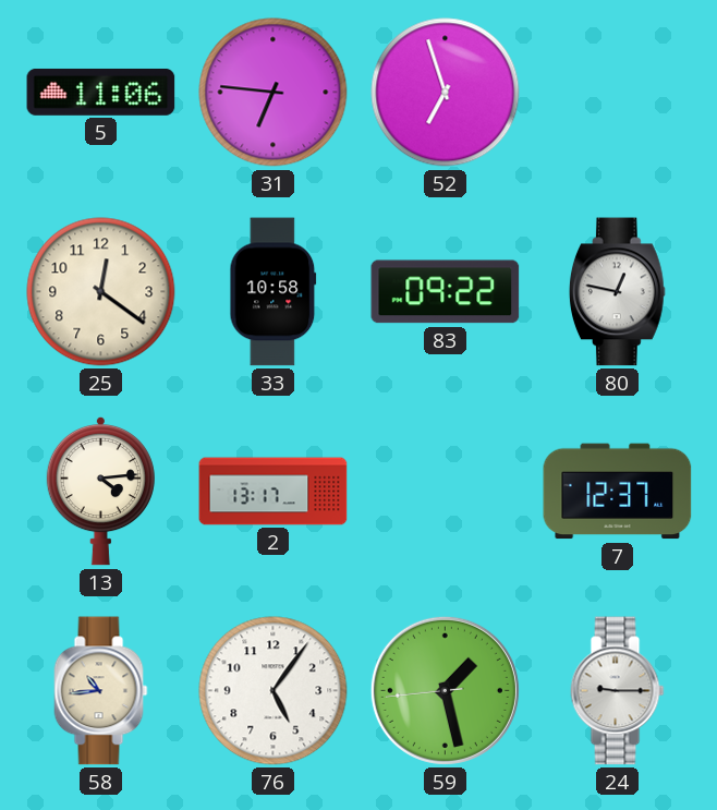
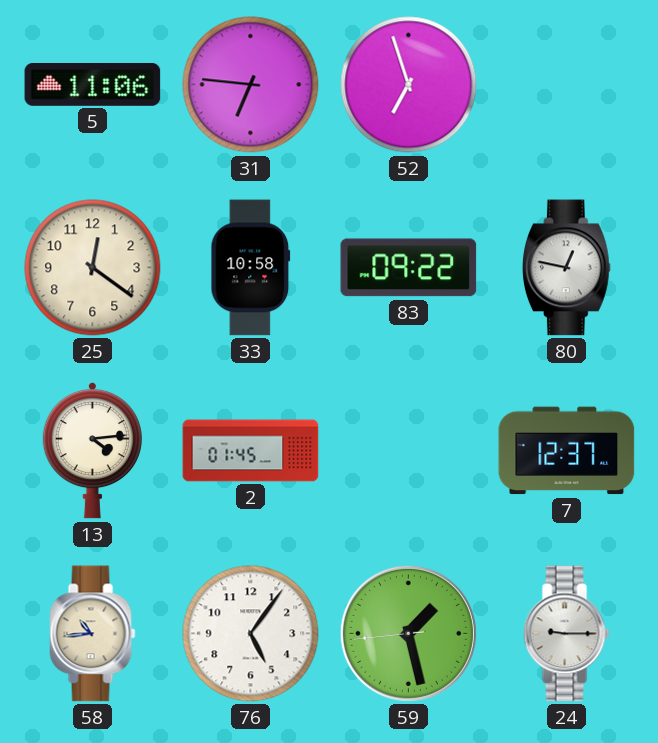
2: 13:17 -> 01:45
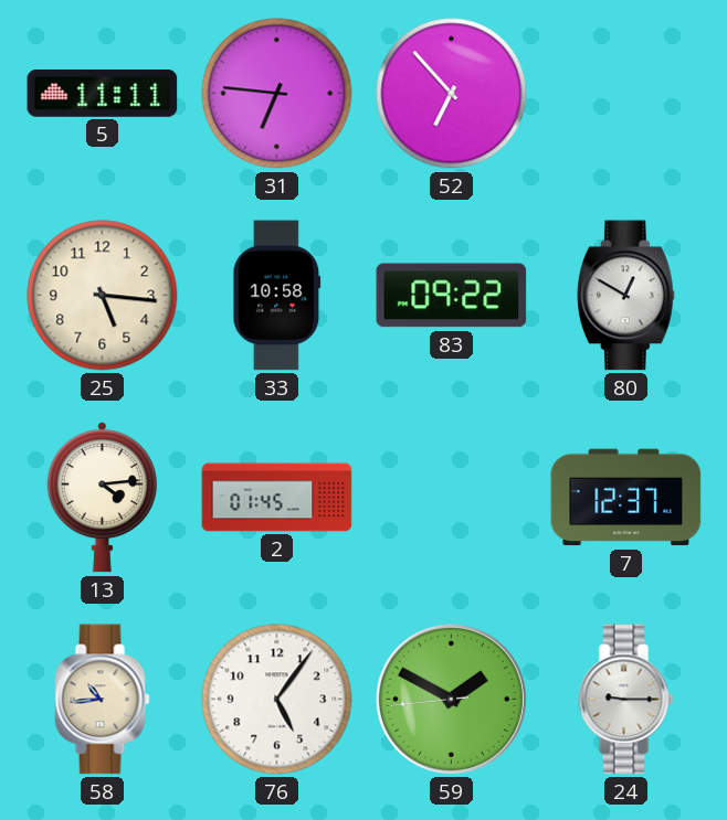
5: 11:06 -> 11:11
52: 6:57 -> 6:53
25: 12:21 -> 5:16
80: 12:47 -> 12:50
59: 1:27 -> 1:49
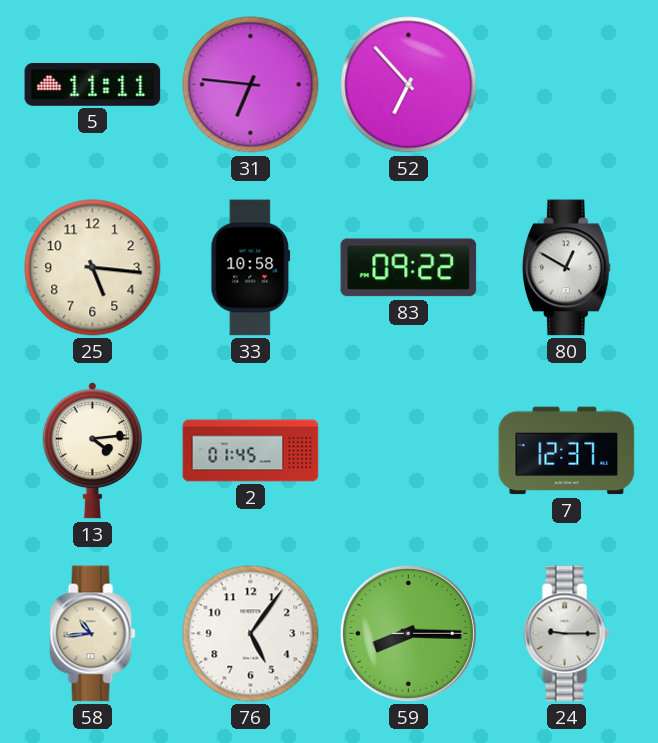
59: 1:49 -> 8:15
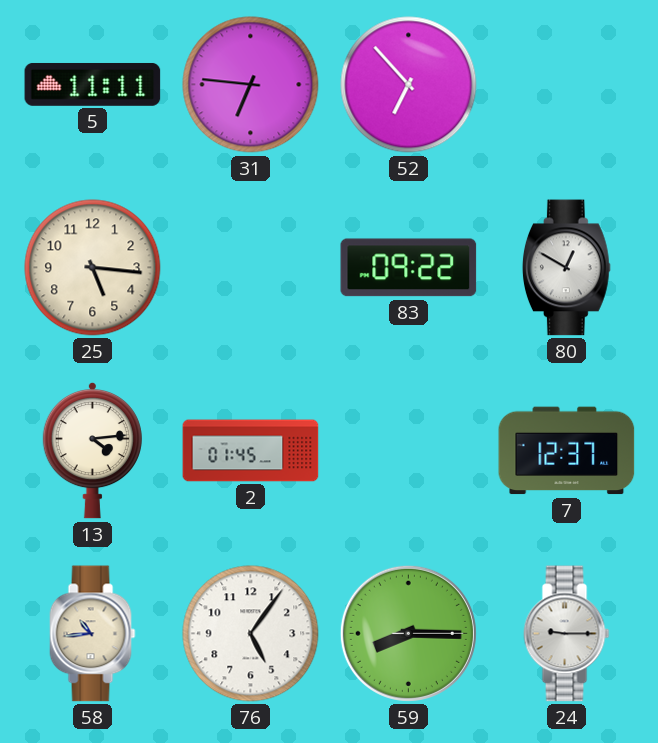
33: 10:58 -> none
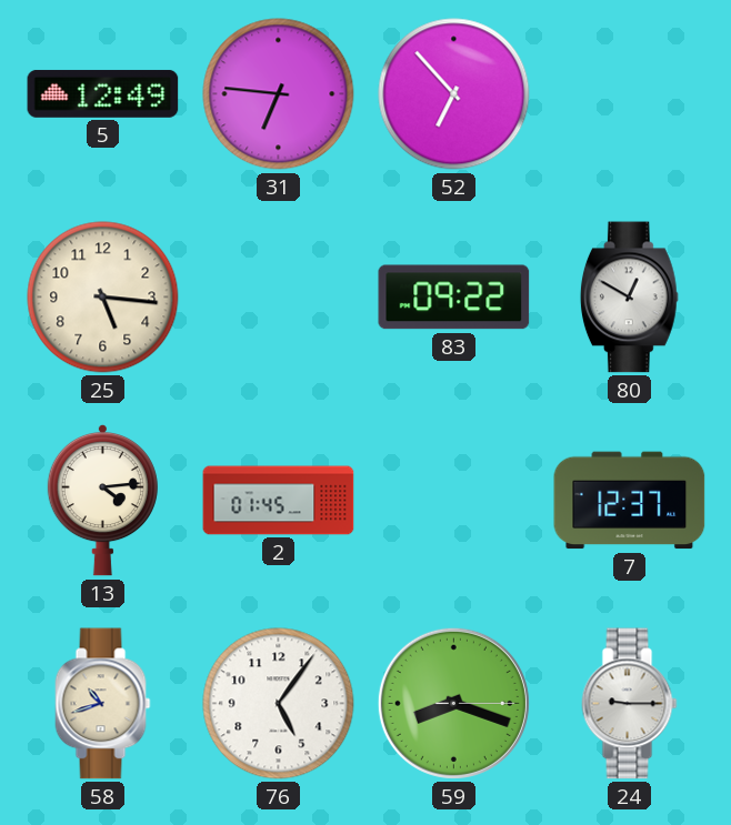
5: 11:11 -> 12:49
58: 10:44 -> 10:42
59: 8:15 -> 8:18
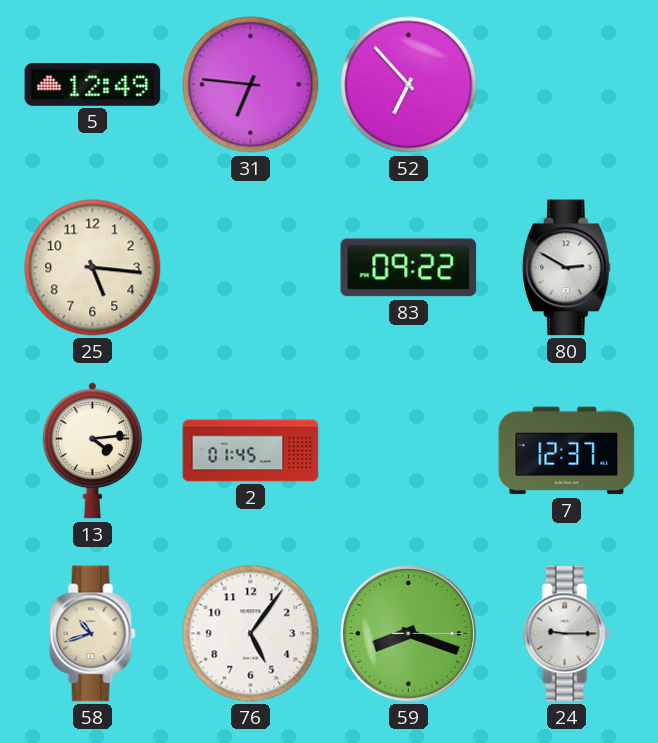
80: 12:50 -> 2:50
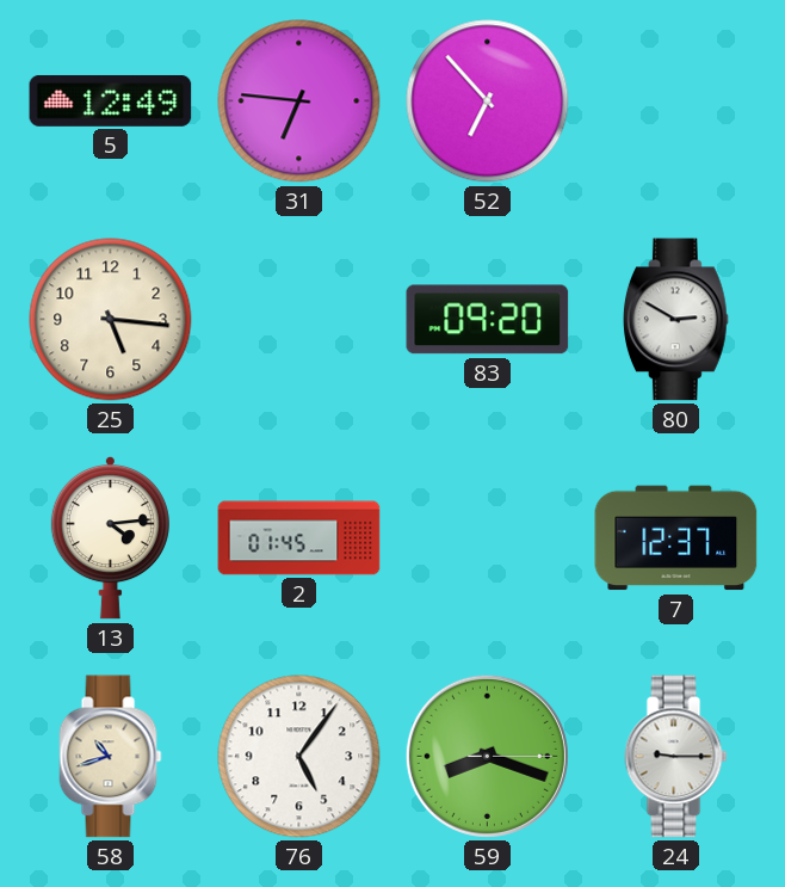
83: 09:22 -> 09:20
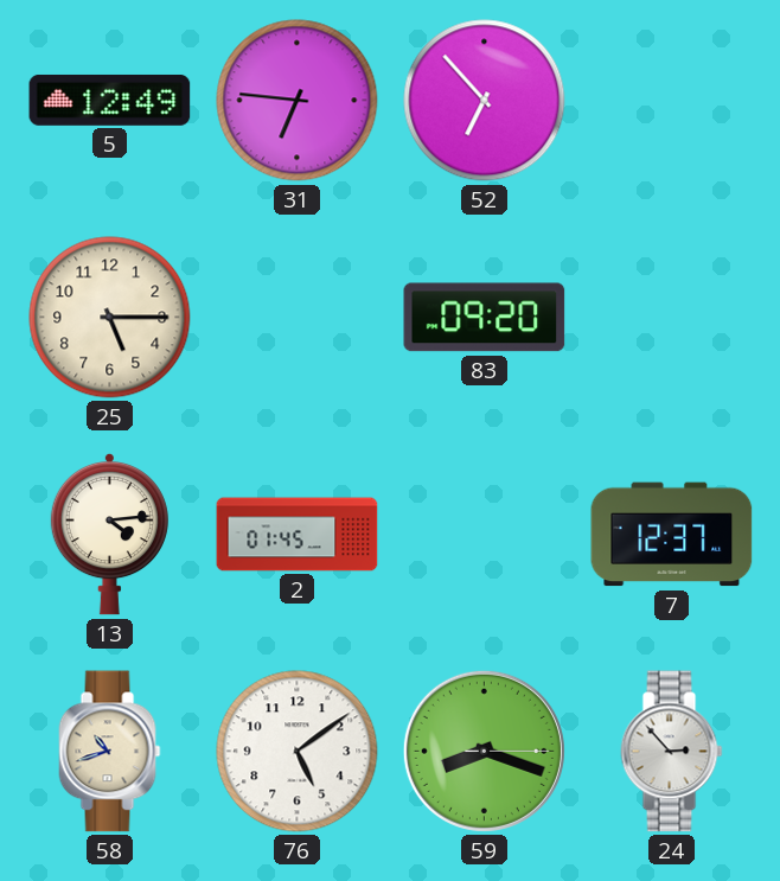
25: 5:16 -> 5:15
80: 2:50 -> none
76: 5:06 -> 5:09
24: 9:15 -> 2:53
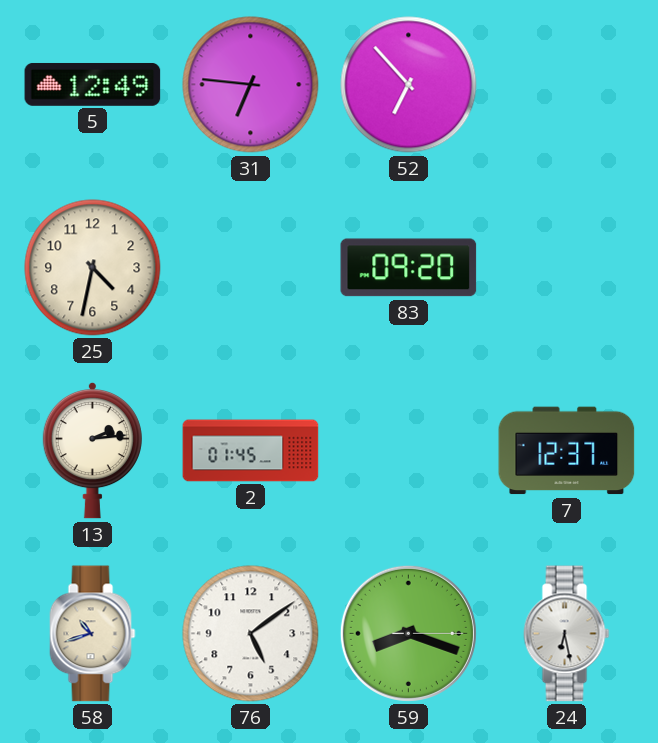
25: 5:15 -> 4:32
13: 4:14 -> 2:14
24: 2:53 -> 6:28
